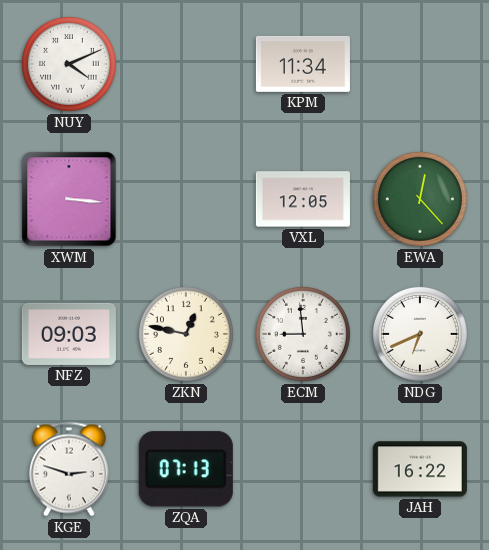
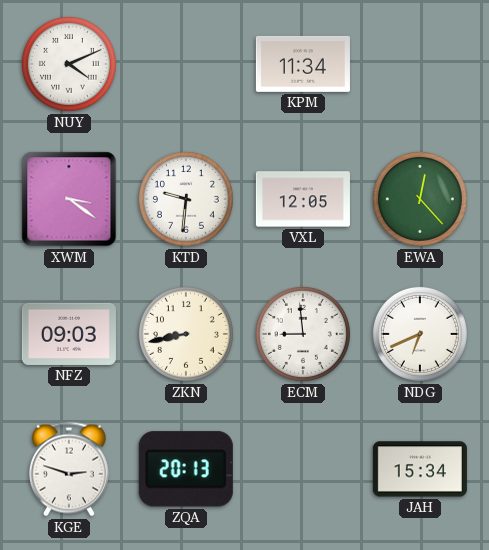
XWM: 3:16 -> 3:21
KTD: none -> 9:31
ZKN: 12:47 -> 8:43
ZQA: 07:13 -> 20:13
JAH: 16:22 -> 15:34
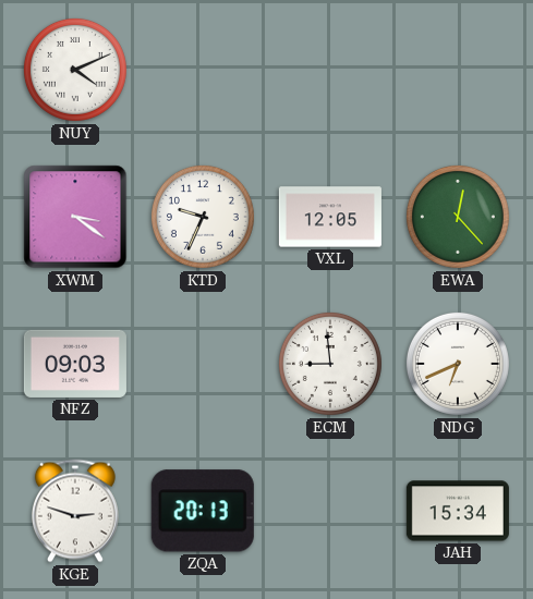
KPM: 11:34 -> none
KTD: 9:31 -> 9:34
ZKN: 8:43 -> none
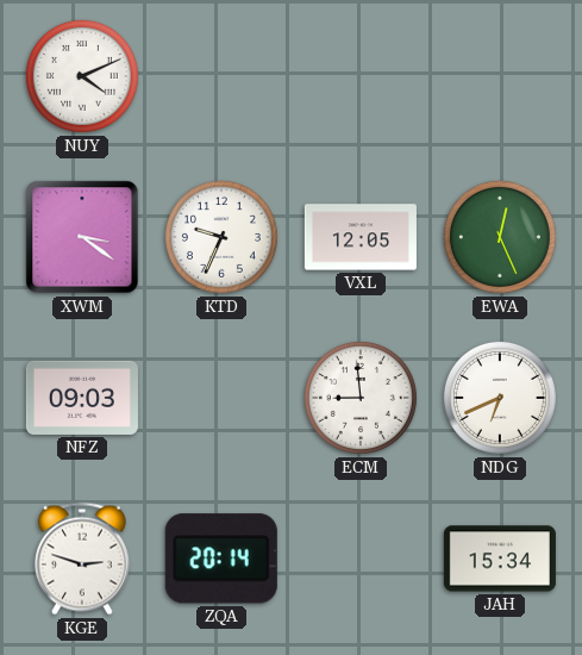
EWA: 12:23 -> 12:26
ZQA: 20:13 -> 20:14
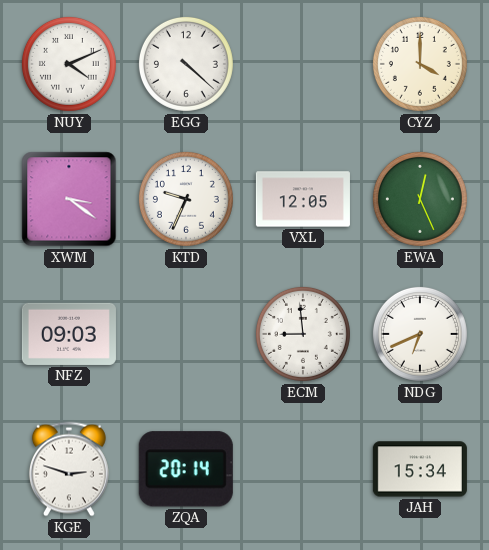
EGG: none -> 4:22
CYZ: none -> 4:00
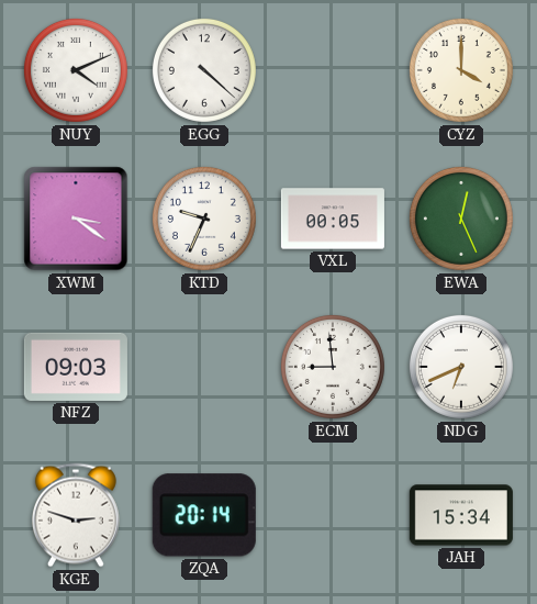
VXL: 12:05 -> 00:05
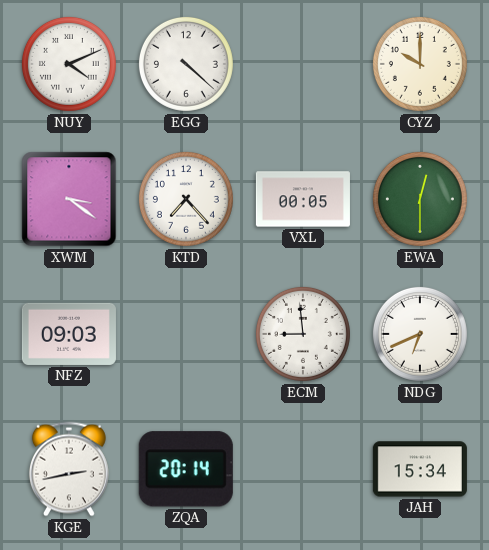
CYZ: 4:00 -> 10:00
KTD: 9:34 -> 7:23
EWA: 12:26 -> 12:30
KGE: 2:48 -> 2:43
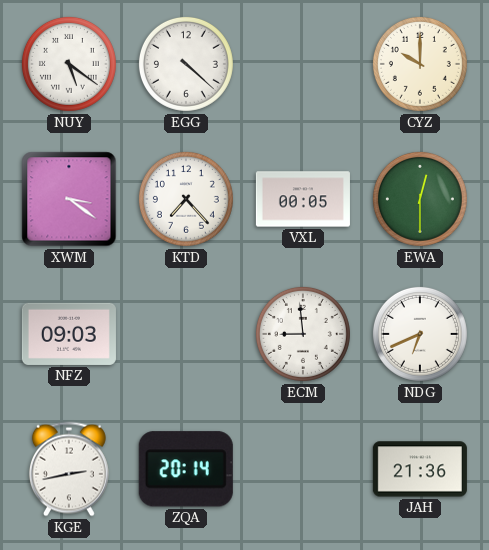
NUY: 4:11 -> 5:21
JAH: 15:34 -> 21:36
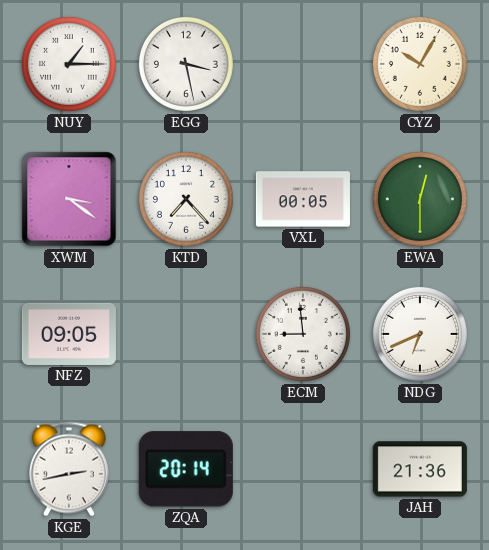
NUY: 5:21 -> 1:15
EGG: 4:22 -> 3:28
CYZ: 10:00 -> 10:05
NFZ: 09:03 -> 09:05
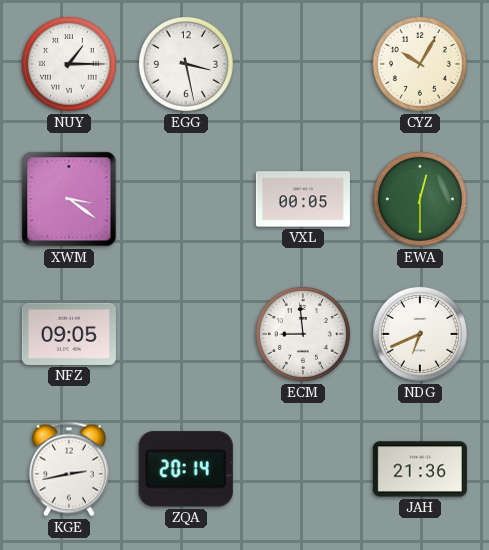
KTD: 7:23 -> none
